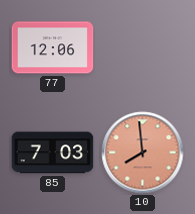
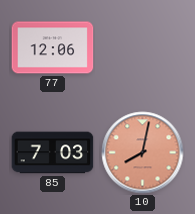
10: 7:59 -> 8:02
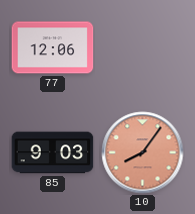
85: 7:03 -> 9:03
10: 8:02 -> 8:06
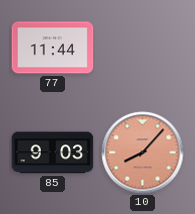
77: 12:06 -> 11:44
10: 8:06 -> 8:07
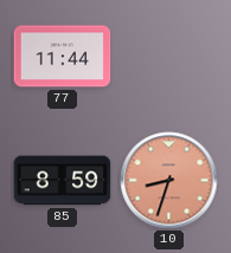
85: 9:03 -> 8:59
10: 8:07 -> 8:33
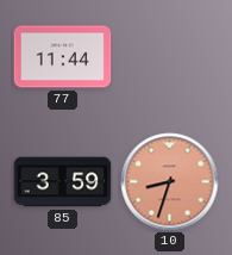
85: 8:59 -> 3:59
